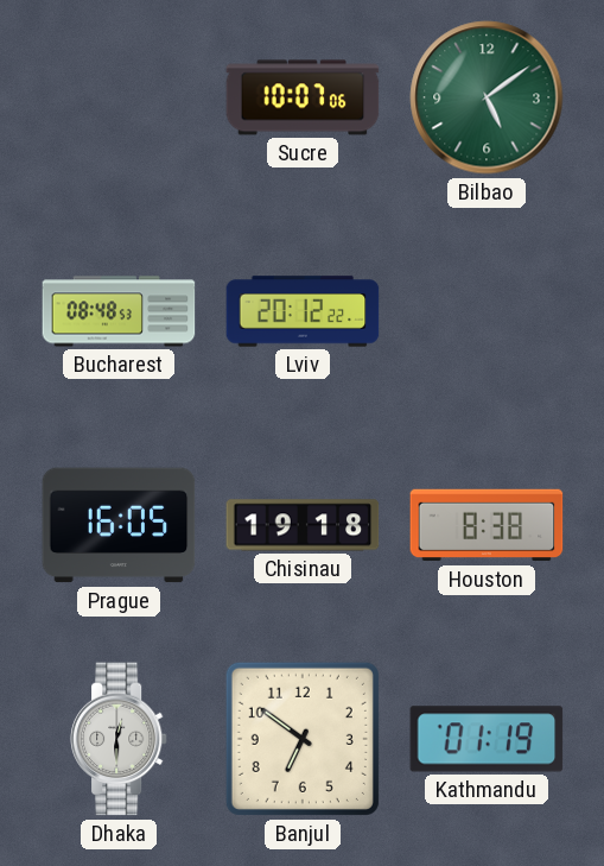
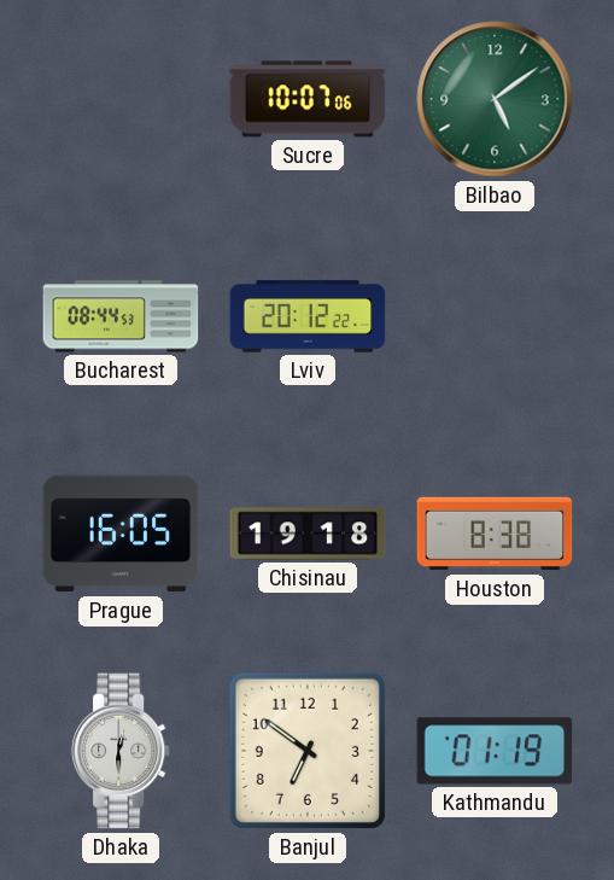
Bucharest: 08:48 -> 08:44
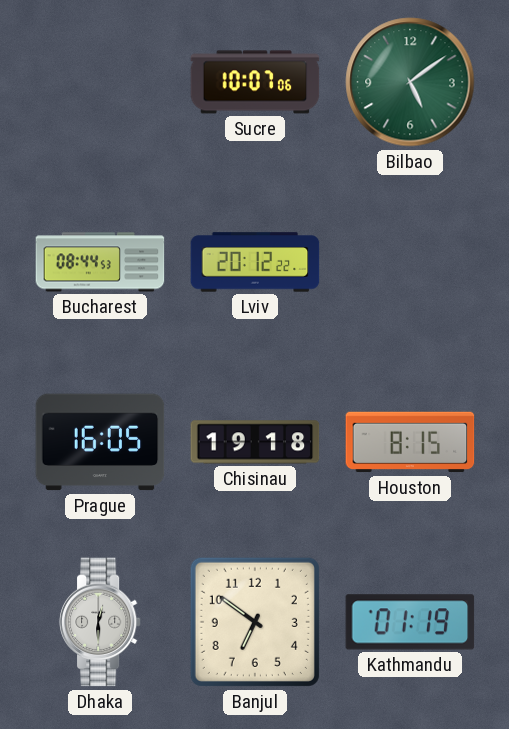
Houston: 8:38 -> 8:15
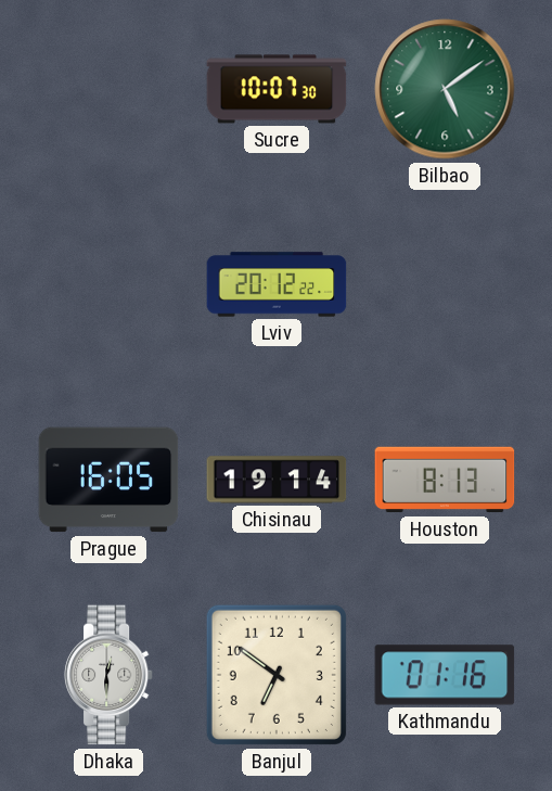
Sucre: 10:07:06 -> 10:07:30
Bucharest: 08:44 -> none
Chisinau: 19:18 -> 19:14
Houston: 8:15 -> 8:13
Kathmandu: 01:19 -> 01:16
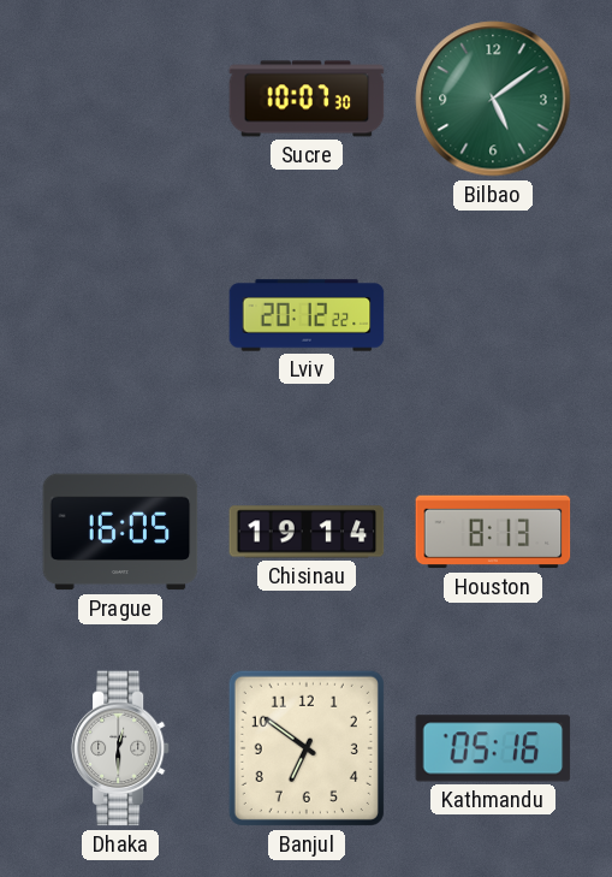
Kathmandu: 01:16 -> 05:16
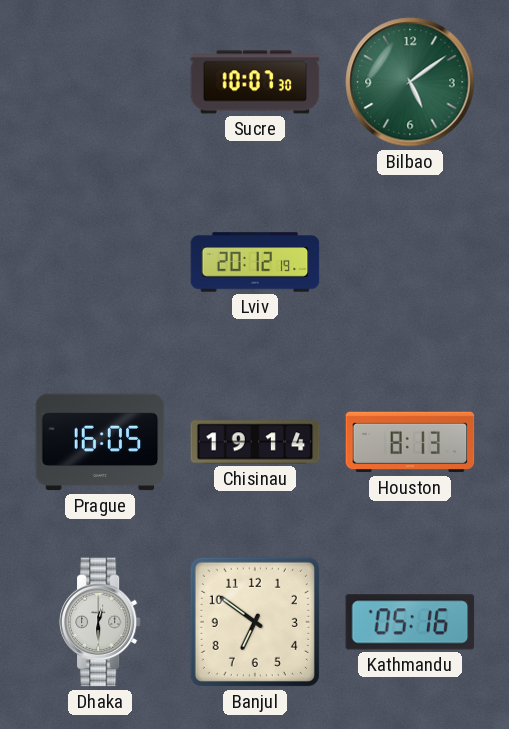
Lviv: 20:12:22 -> 20:12:19
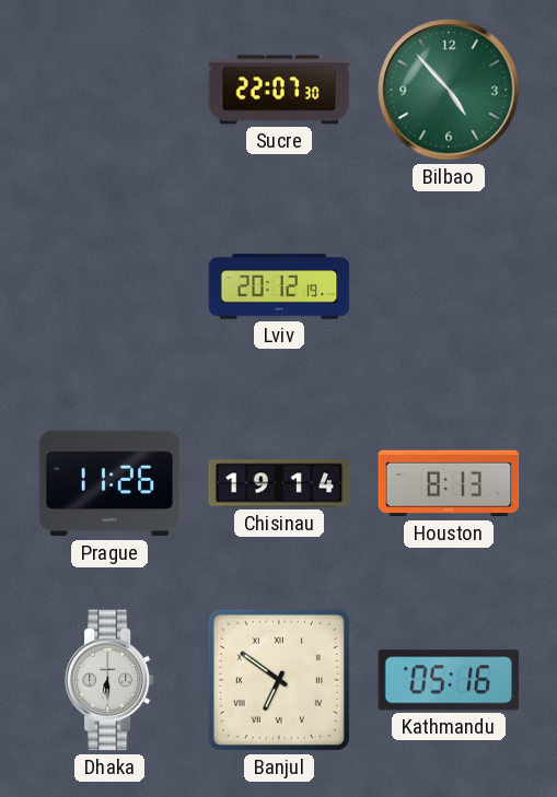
Sucre: 10:07 -> 22:07
Bilbao: 5:09 -> 4:53
Prague: 16:05 -> 11:26
Dhaka: 12:30 -> 6:30
Banjul numerals: Arabic -> Roman
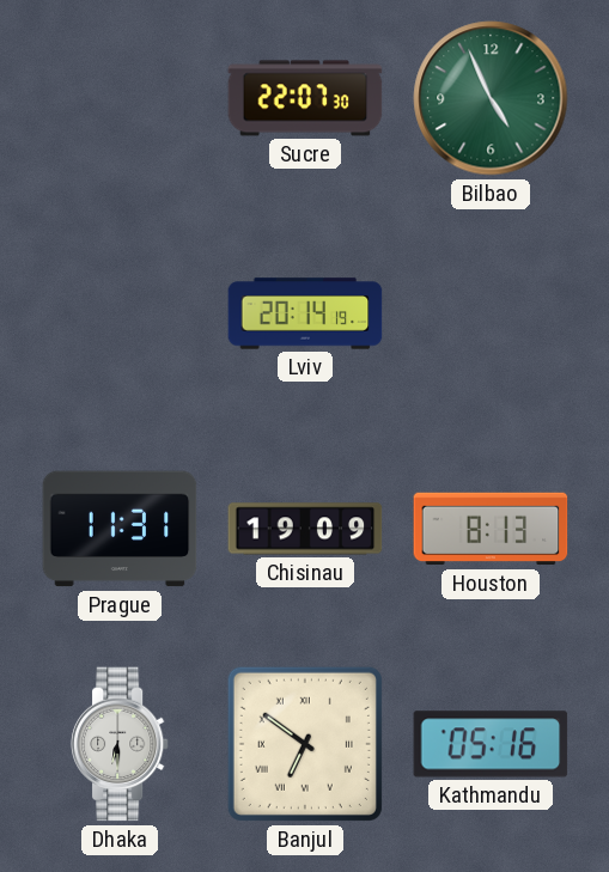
Bilbao: 4:53 -> 4:56
Lviv: 20:12 -> 20:14
Prague: 11:26 -> 11:31
Chisinau: 19:14 -> 19:09
